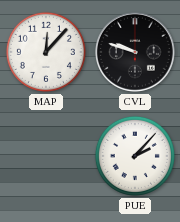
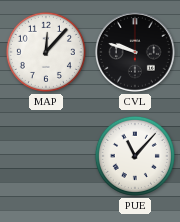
PUE: 2:07 -> 11:07
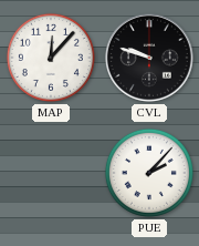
PUE: 11:07 -> 2:07
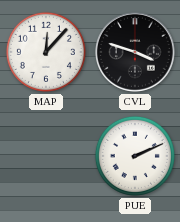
CVL: 9:48 -> 3:48
PUE: 2:07 -> 2:11
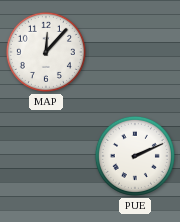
CVL: 3:48 -> none
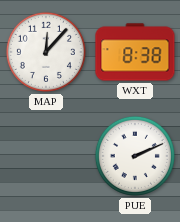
WXT: none -> 8:38
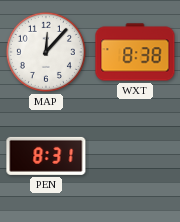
PEN: none -> 8:31
PUE: 2:11 -> none
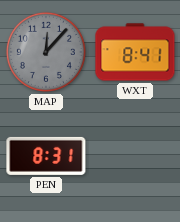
MAP dial: white -> grey
WXT: 8:38 -> 8:41
